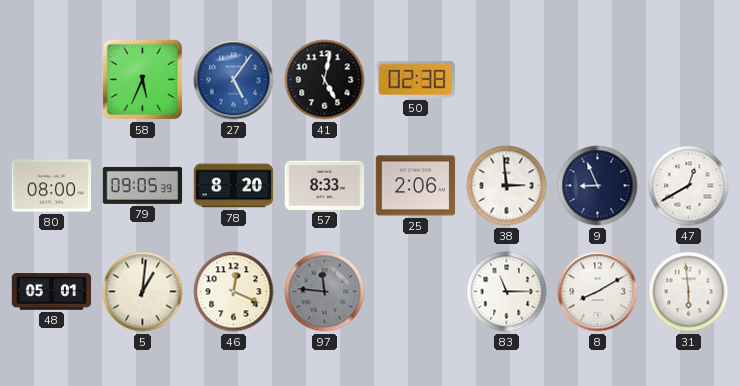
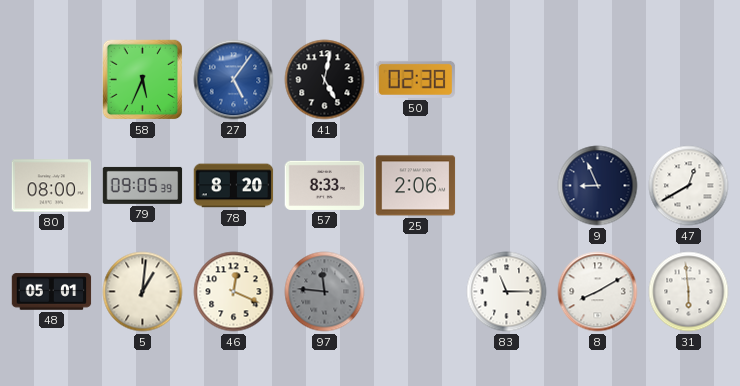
38: 2:59 -> none
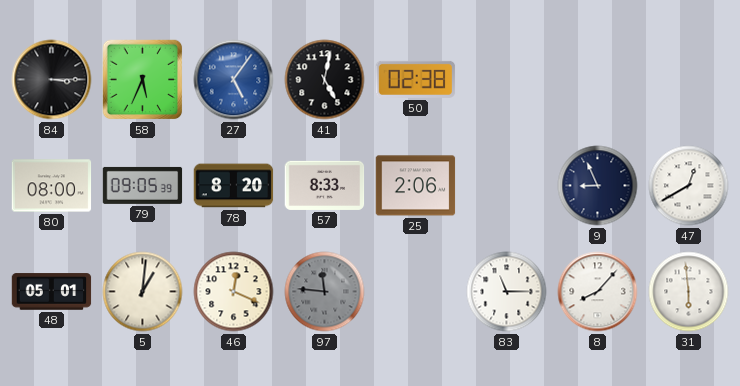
84: none -> 3:15
8: 8:10 -> 8:07
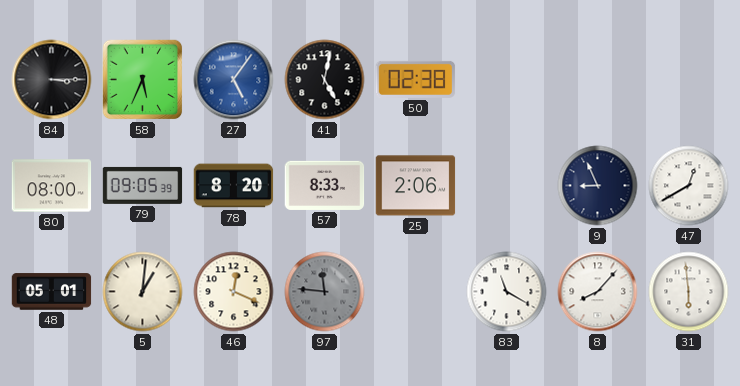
83: 11:15 -> 11:20
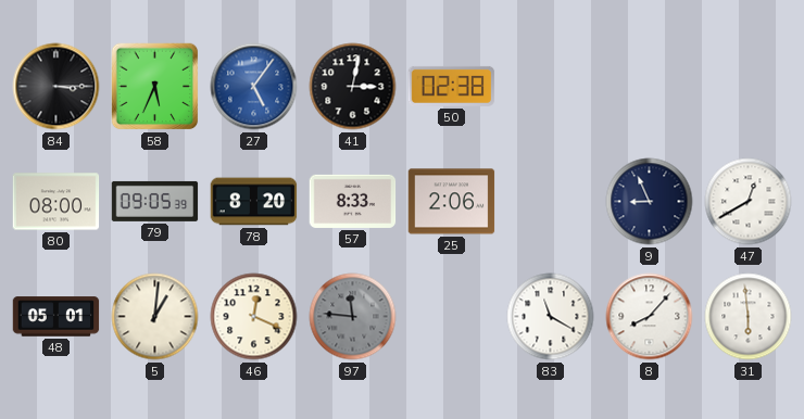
41: 5:02 -> 3:02
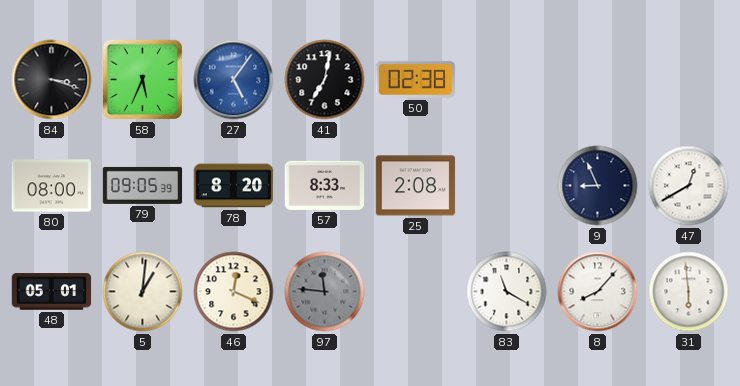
84: 3:15 -> 3:18
41: 3:02 -> 7:02
25: 2:06 -> 2:08
